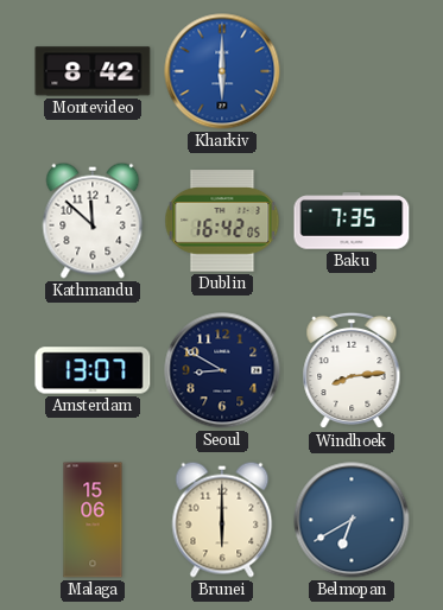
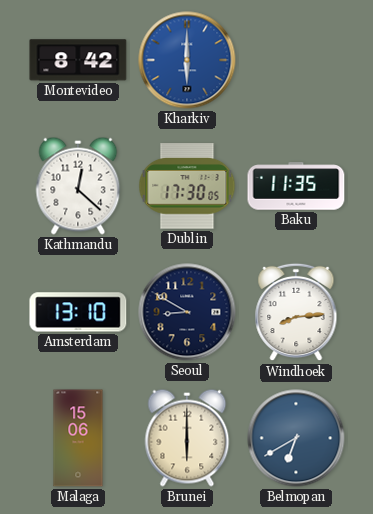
Kathmandu: 11:52 -> 12:22
Dublin: 16:42 -> 17:30
Baku: 7:35 -> 11:35
Amsterdam: 13:07 -> 13:10
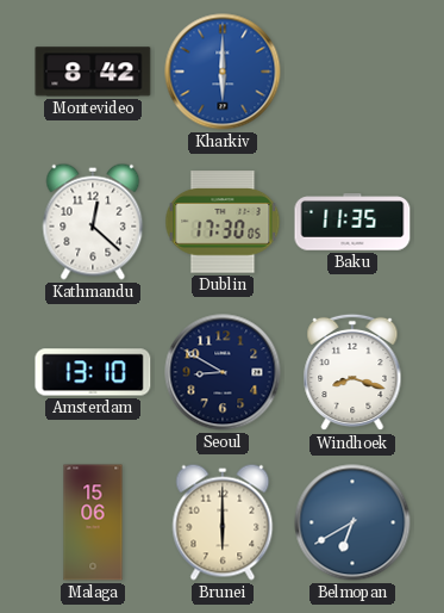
Windhoek: 8:14 -> 8:18
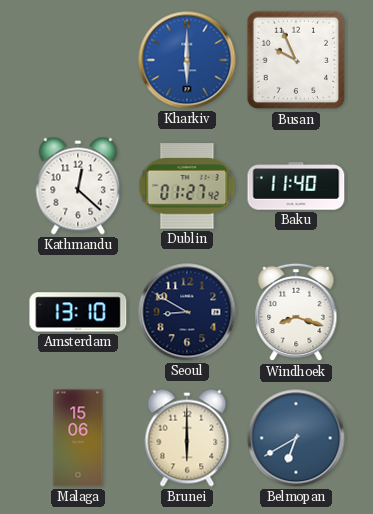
Montevideo: 8:42 -> none
Busan: none -> 9:56
Dublin: 17:30 -> 01:27
Baku: 11:35 -> 11:40
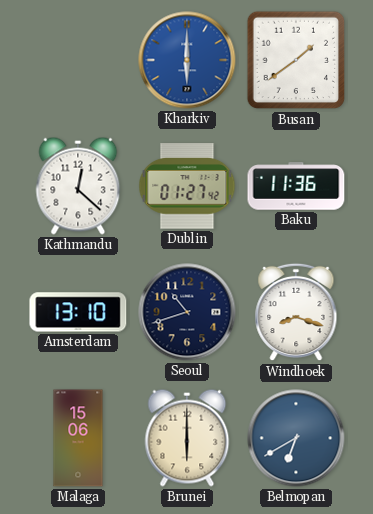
Busan: 9:56 -> 1:39
Baku: 11:40 -> 11:36
Seoul: 8:50 -> 10:42
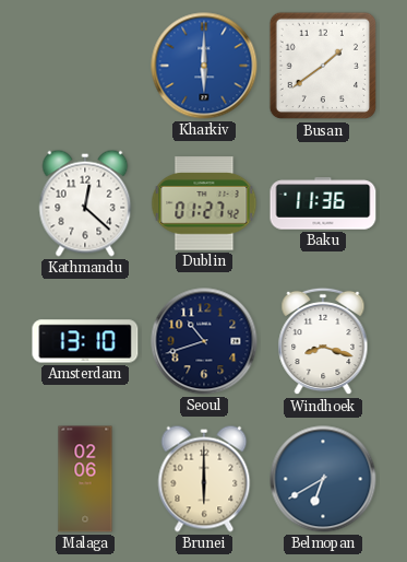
Malaga: 15:06 -> 02:06
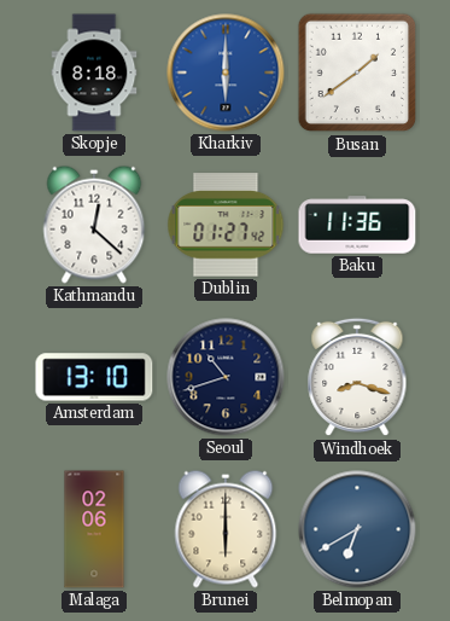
Skopje: none -> 8:18
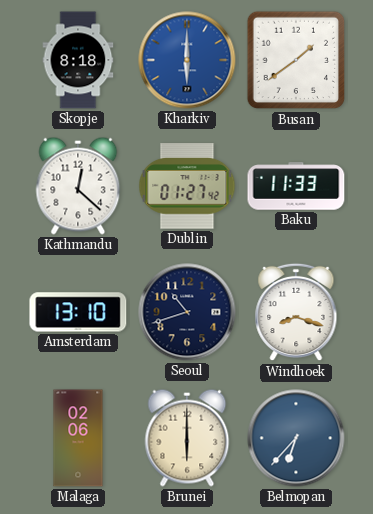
Baku: 11:36 -> 11:33
Belmopan: 6:40 -> 6:37
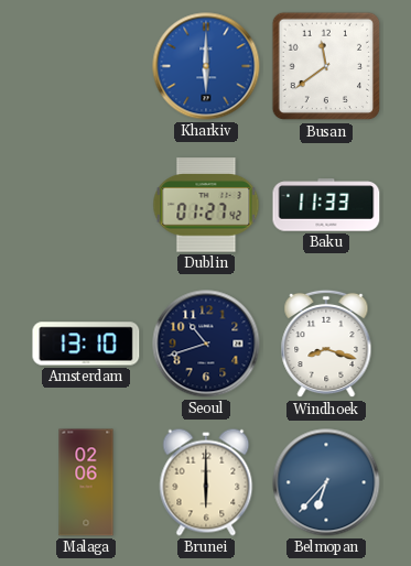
Skopje: 8:18 -> none
Busan: 1:39 -> 11:39
Kathmandu: 12:22 -> none
